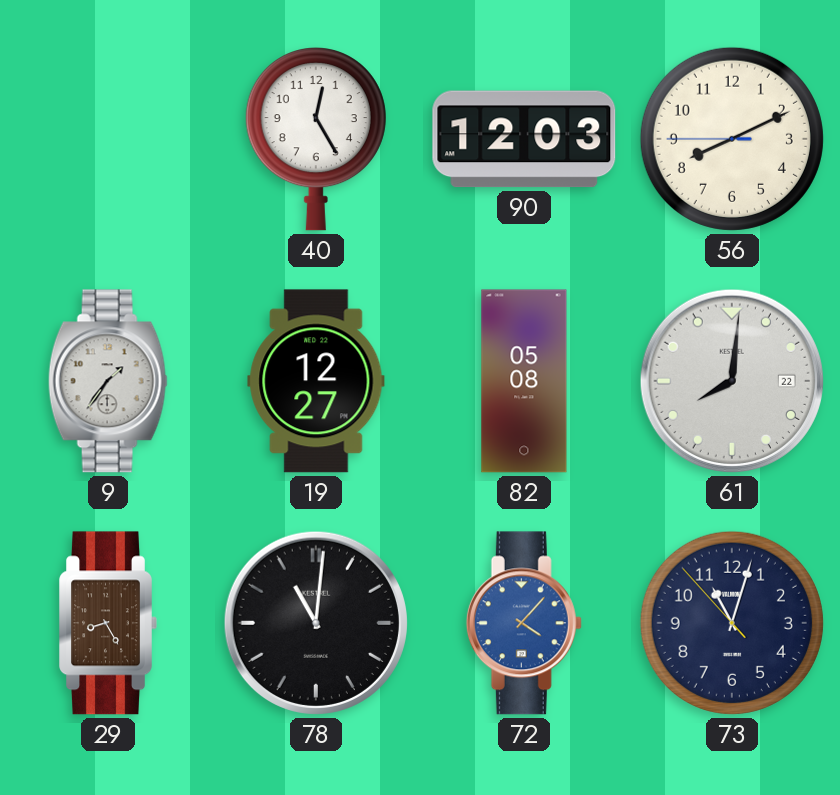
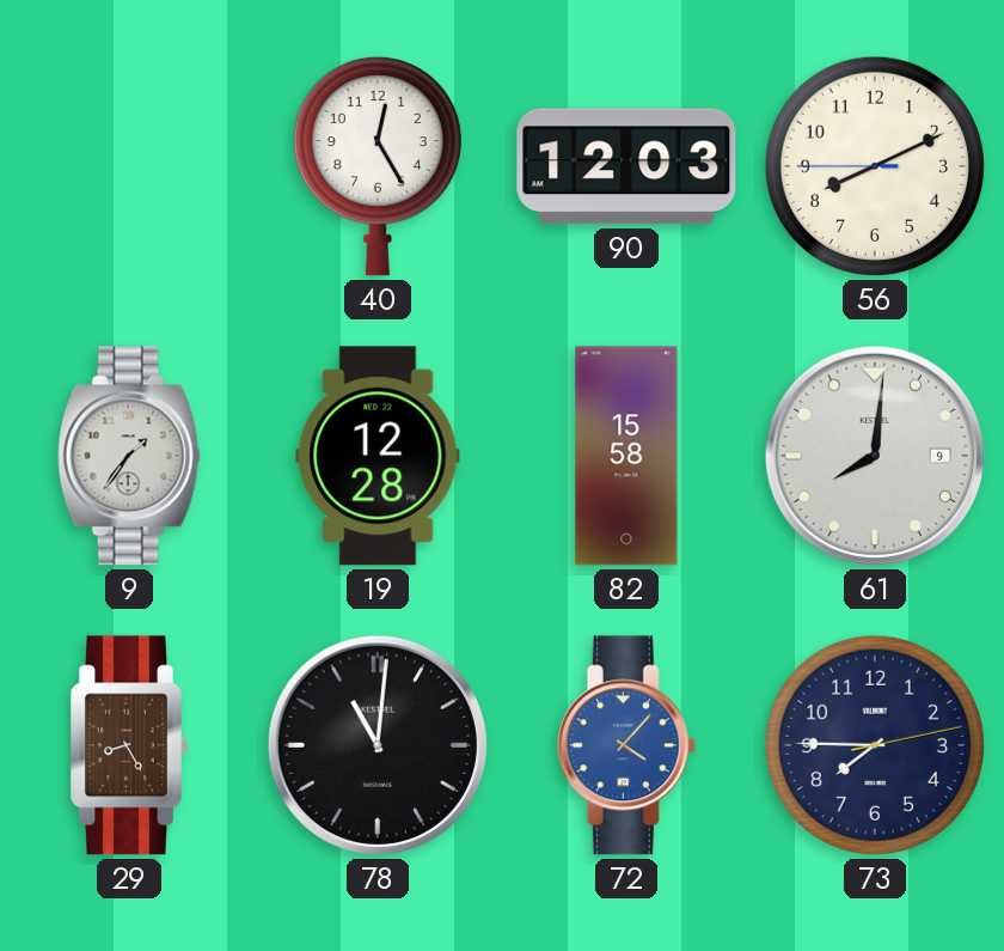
19: 12:27 -> 12:28
82: 05:08 -> 15:58
61 date: 22 -> 9
73: 11:02 -> 7:45
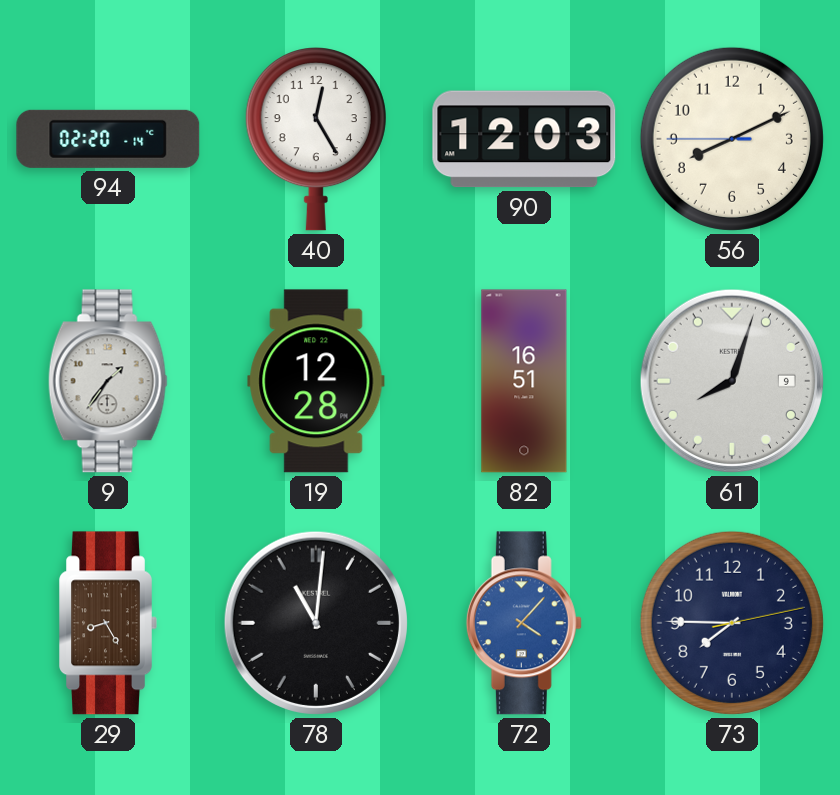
94: none -> 02:20
82: 15:58 -> 16:51
61: 8:01 -> 8:03
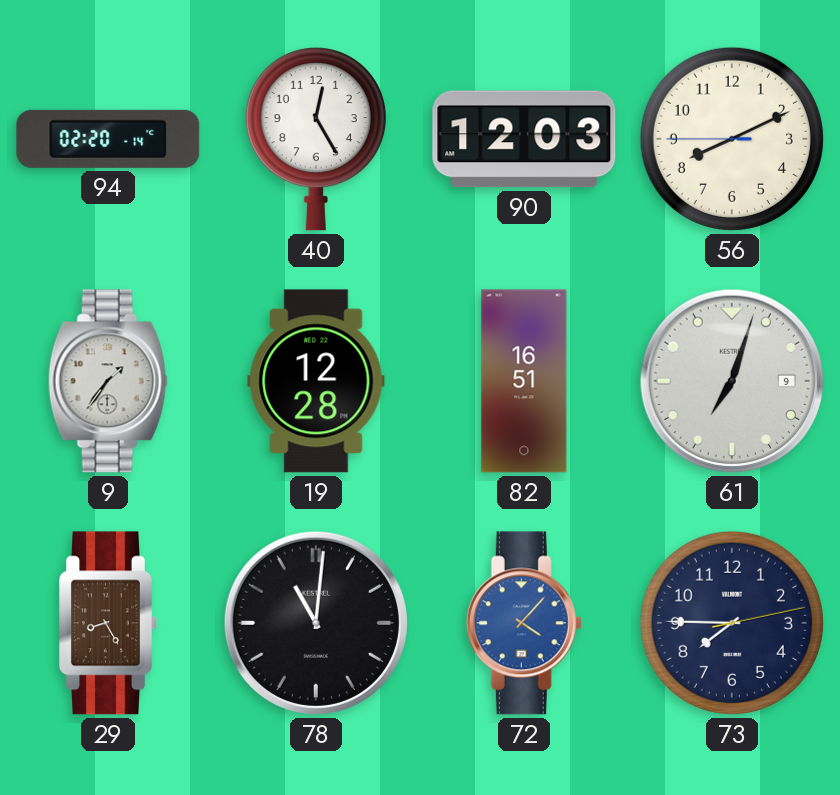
61: 8:03 -> 7:03
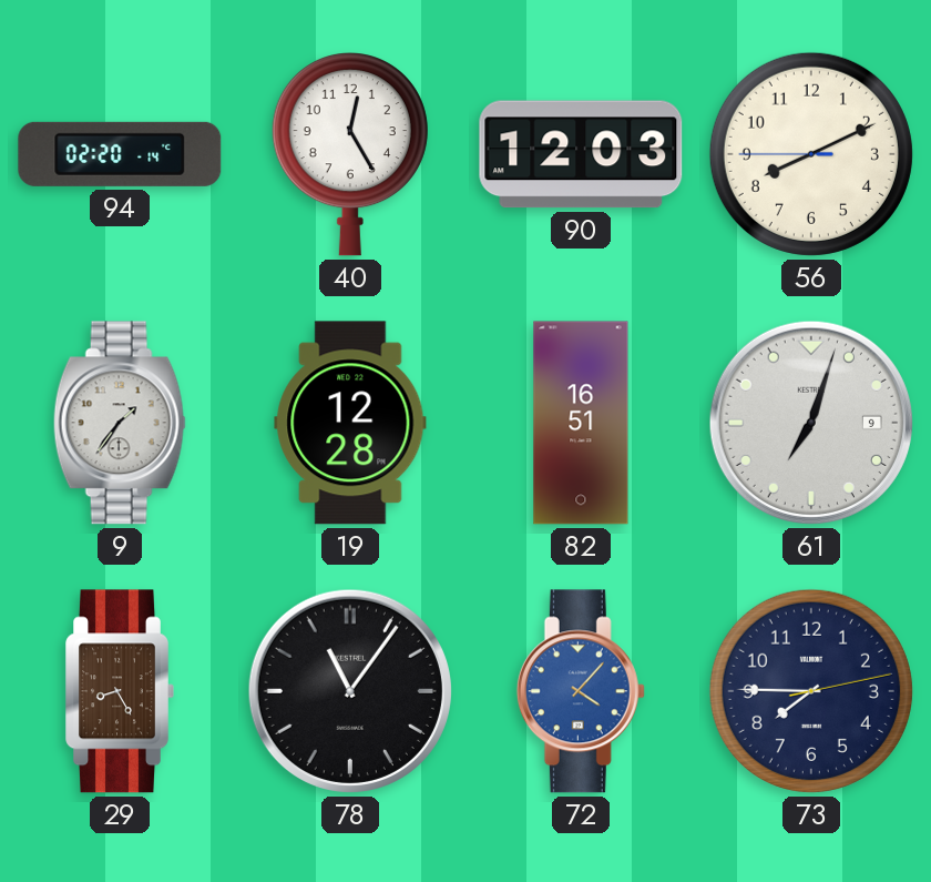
78: 11:01 -> 11:06
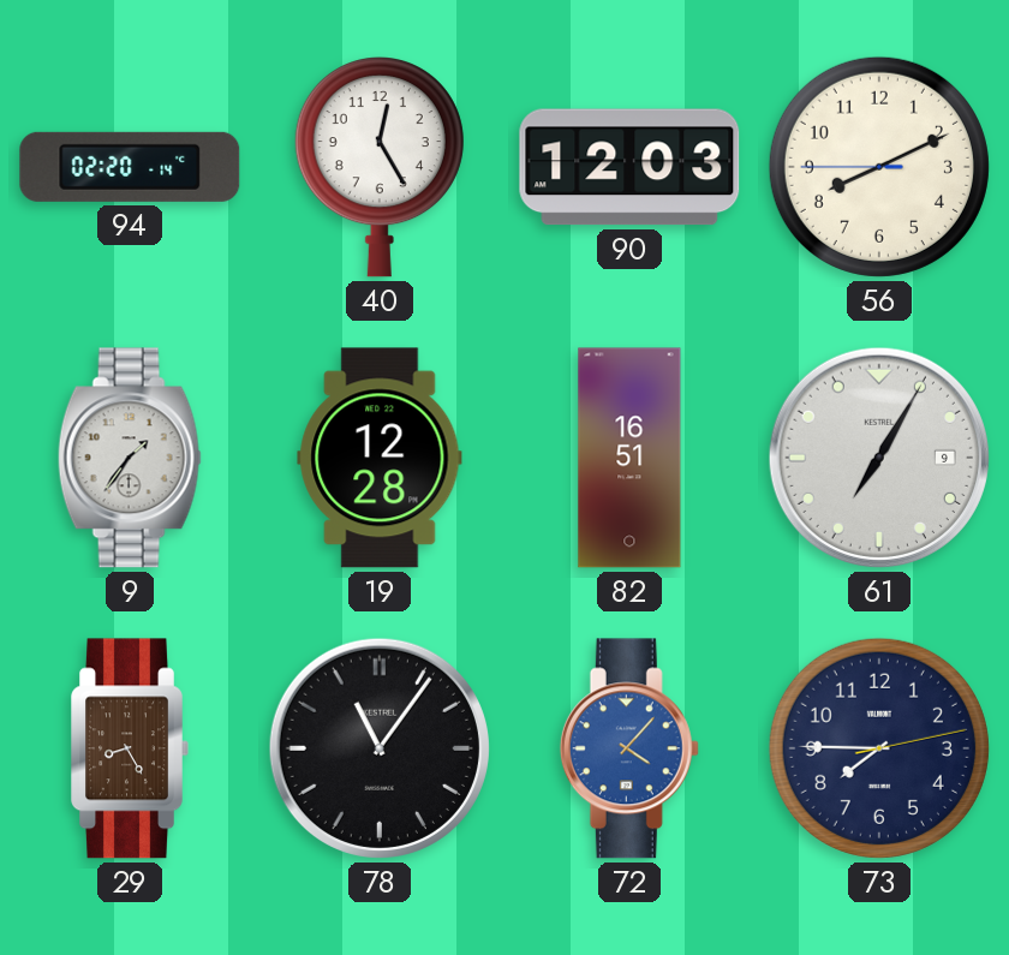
61: 7:03 -> 7:05
